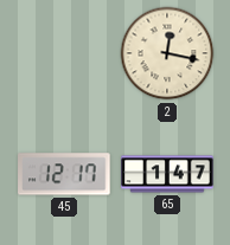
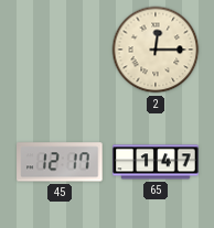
2: 12:17 -> 12:15
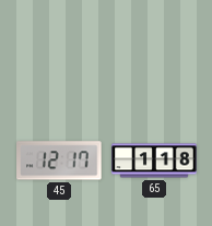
2: 12:15 -> none
65: 1:47 -> 1:18
